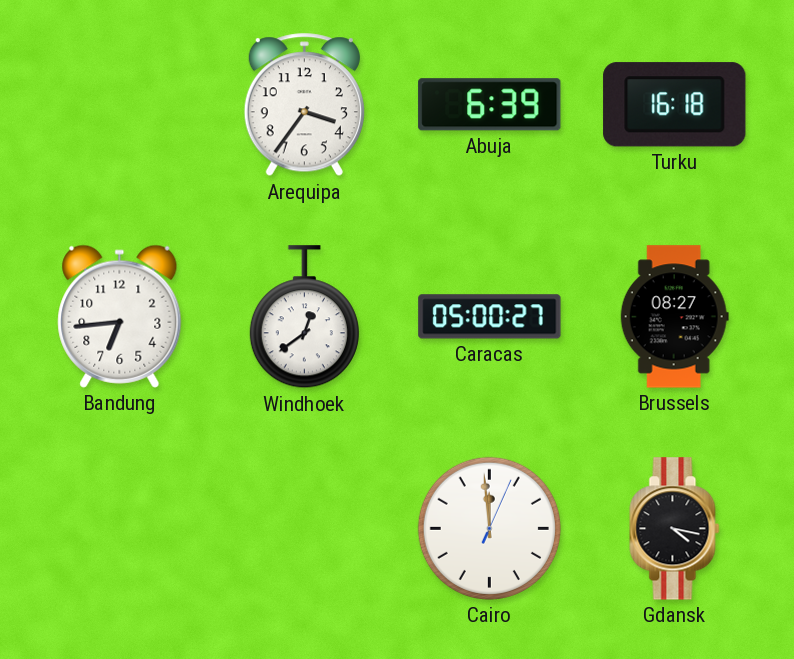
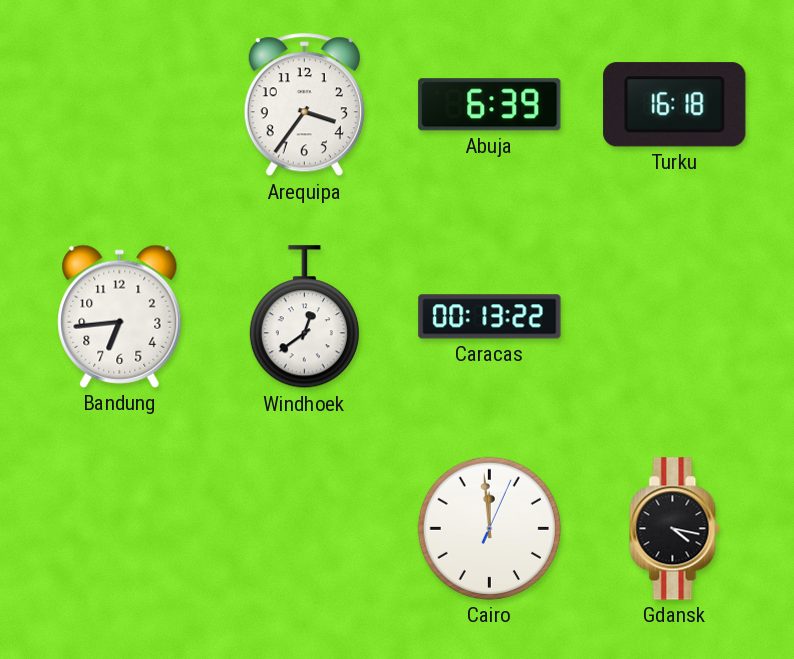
Caracas: 05:00 -> 00:13
Brussels: 08:27 -> none
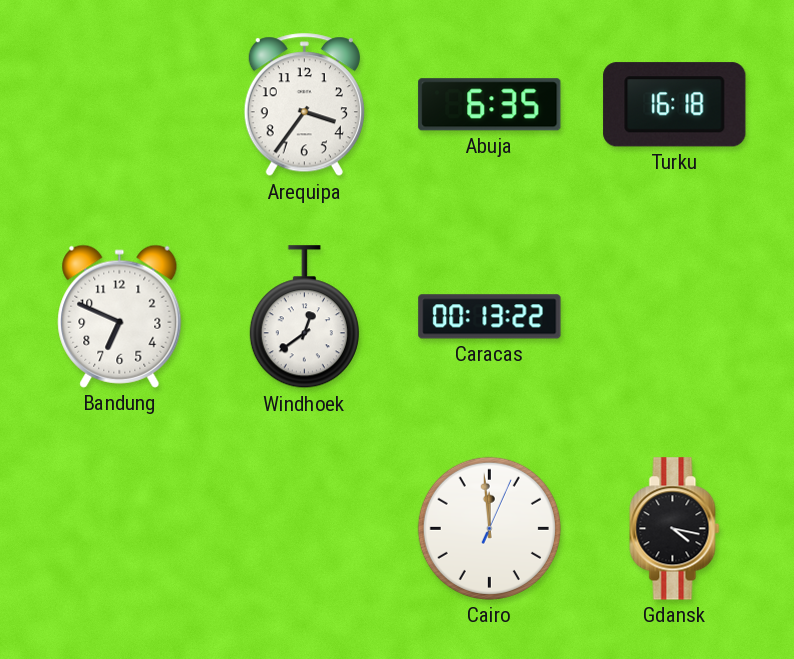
Abuja: 6:39 -> 6:35
Bandung: 6:44 -> 6:49
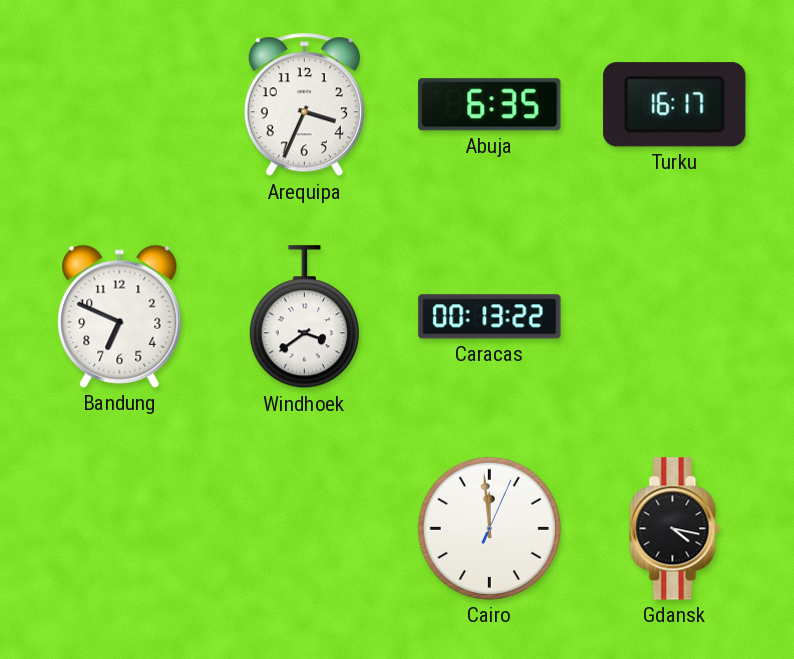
Arequipa: 3:36 -> 3:34
Turku: 16:18 -> 16:17
Windhoek: 12:39 -> 3:39
